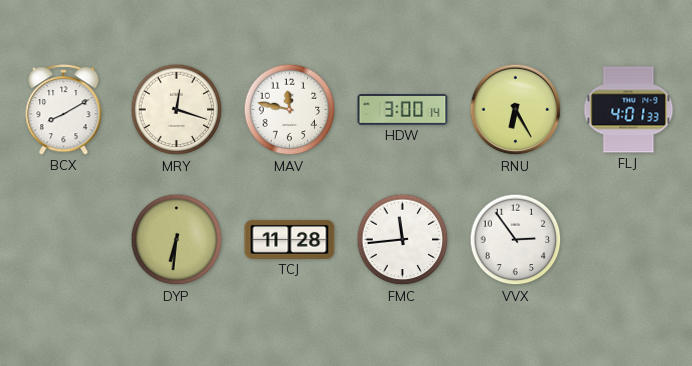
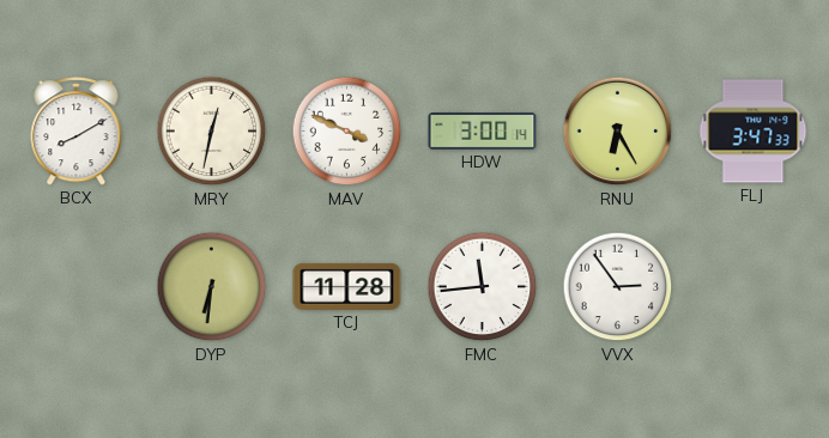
MRY: 12:18 -> 12:32
MAV: 11:47 -> 3:49
FLJ: 4:01 -> 3:47
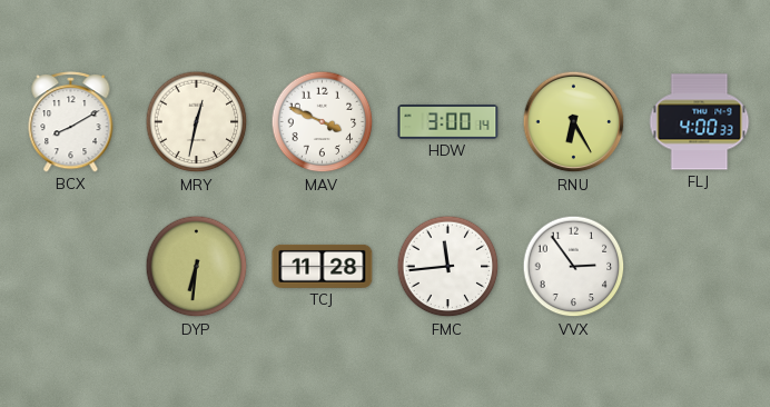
FLJ: 3:47 -> 4:00
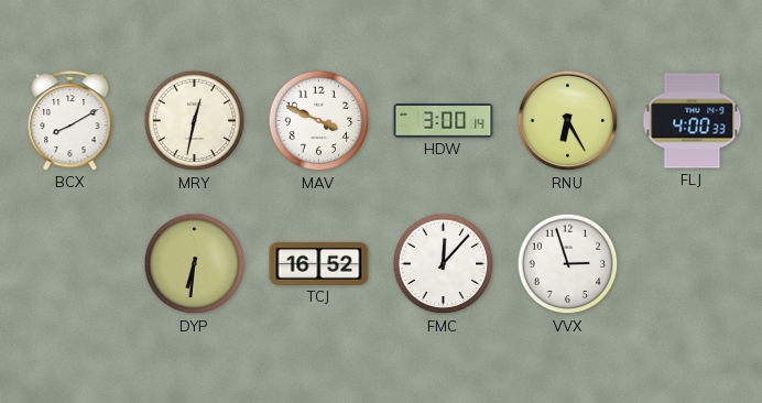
TCJ: 11:28 -> 16:52
FMC: 11:44 -> 12:07
VVX: 2:54 -> 2:57
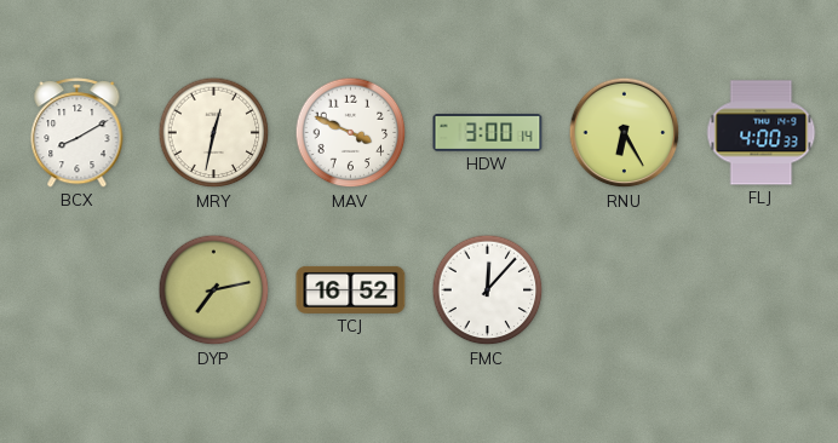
DYP: 6:31 -> 7:13
VVX: 2:57 -> none
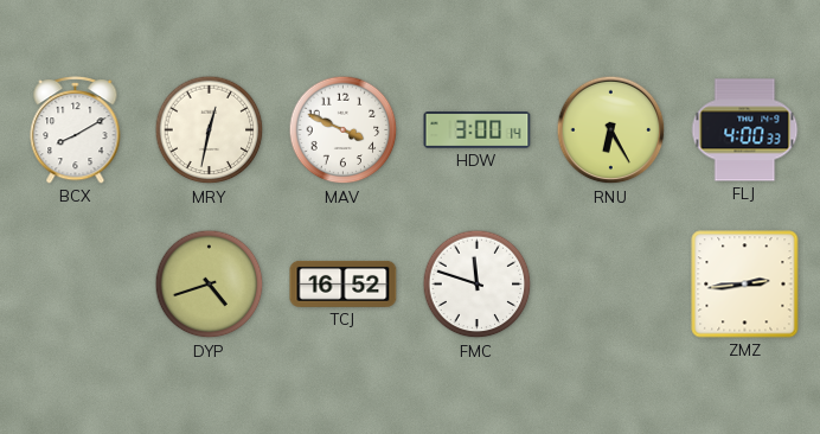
DYP: 7:13 -> 4:42
FMC: 12:07 -> 11:48
ZMZ: none -> 2:44
